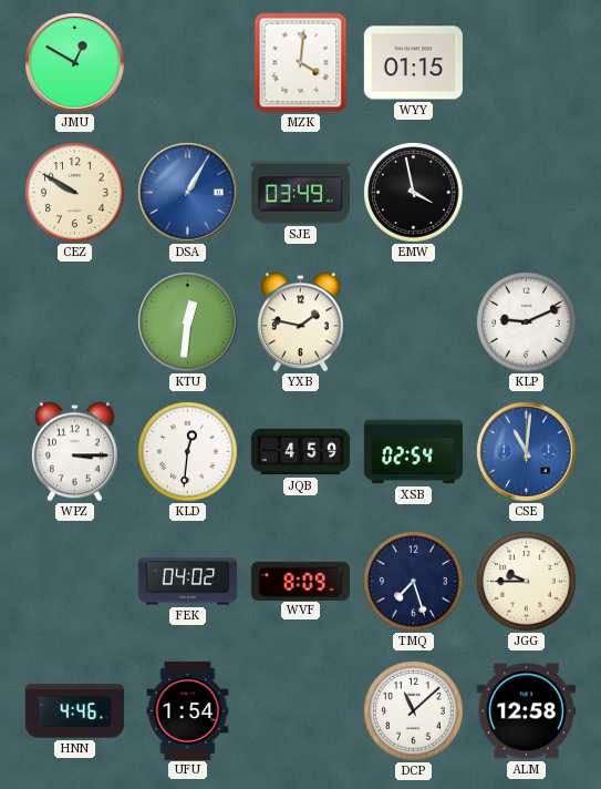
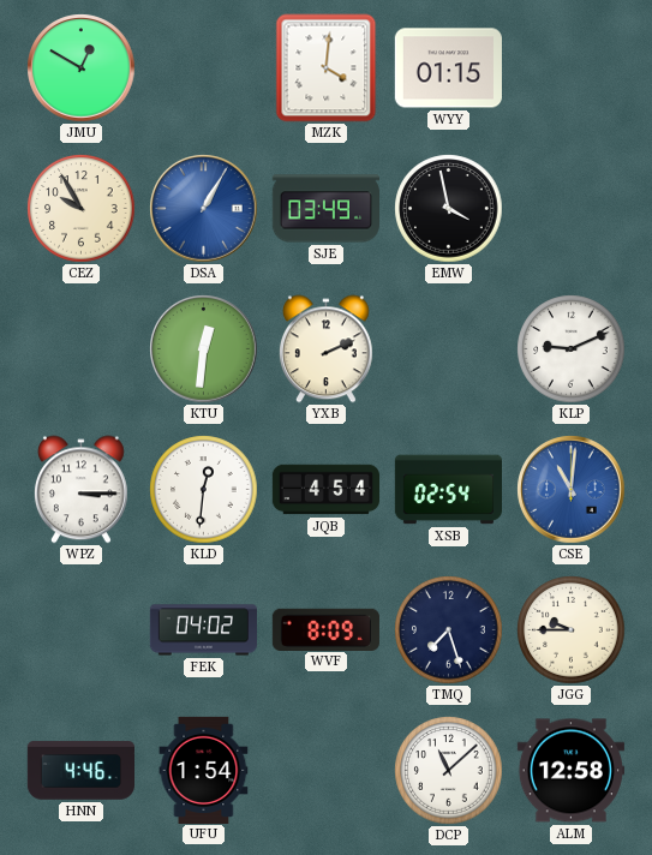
CEZ: 9:50 -> 9:55
YXB: 1:47 -> 2:11
JQB: 4:59 -> 4:54
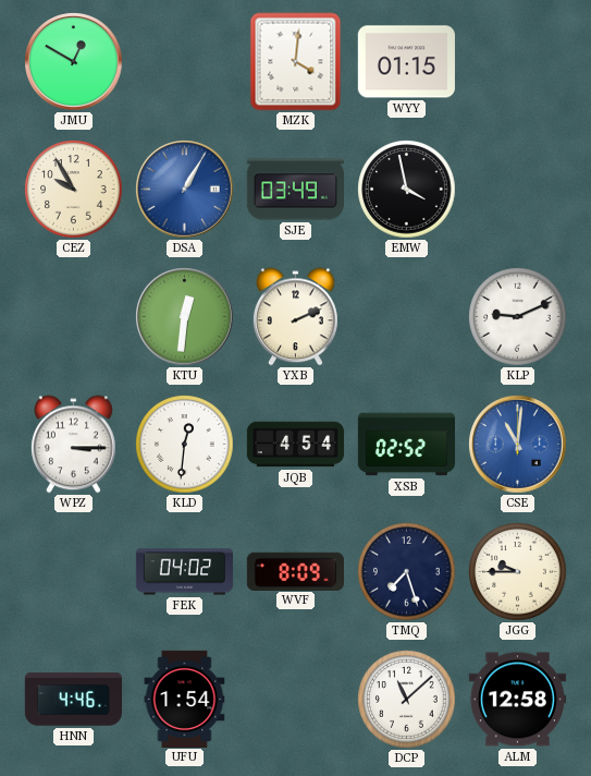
XSB: 02:54 -> 02:52
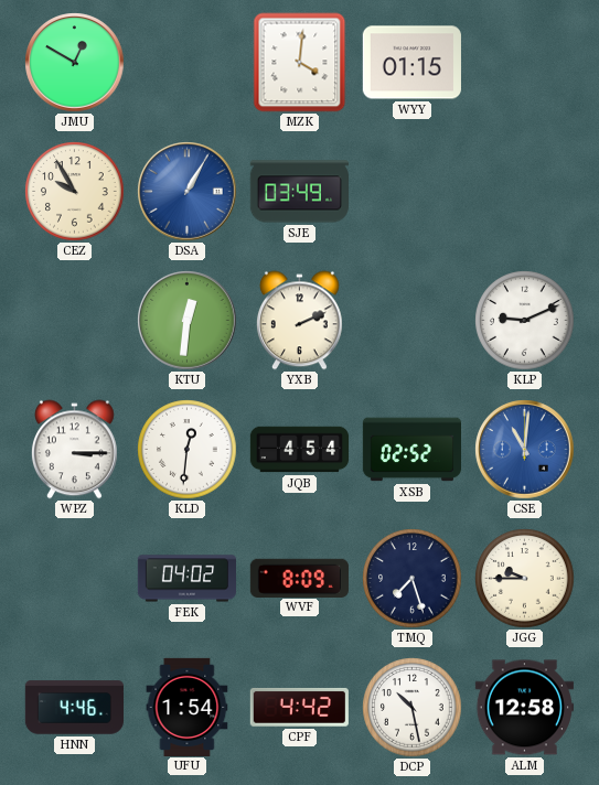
EMW: 3:58 -> none
CPF: none -> 4:42
DCP: 11:08 -> 10:28
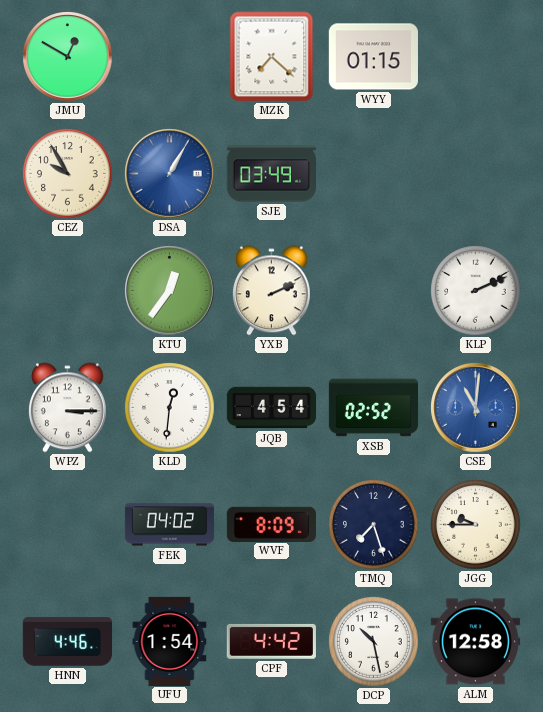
MZK: 4:01 -> 7:22
KTU: 12:31 -> 12:36
KLP: 9:11 -> 2:11
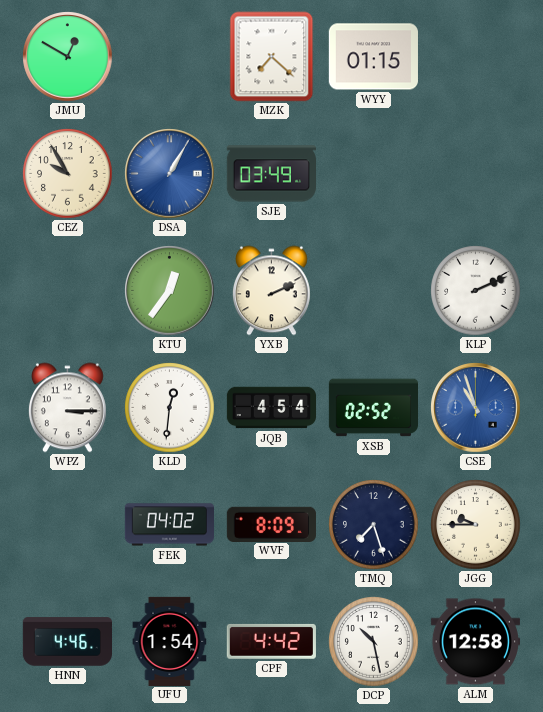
CSE: 11:01 -> 10:57
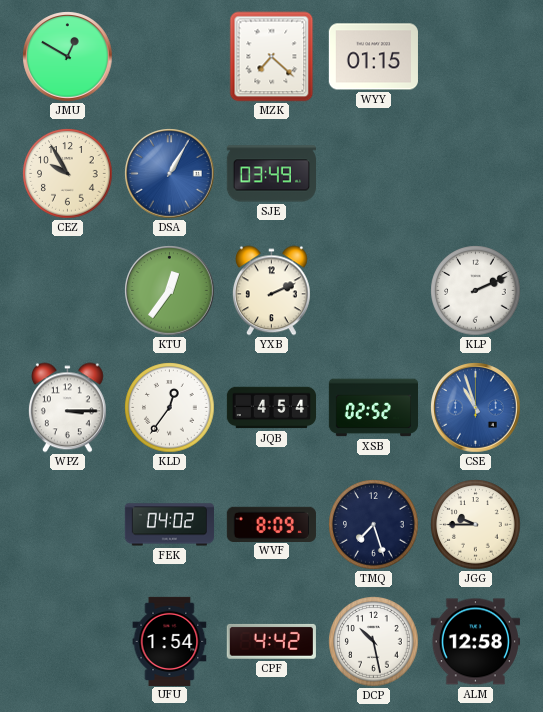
KLD: 12:31 -> 12:36
HNN: 4:46 -> none
